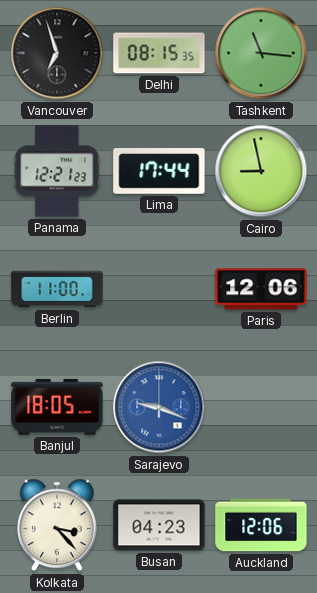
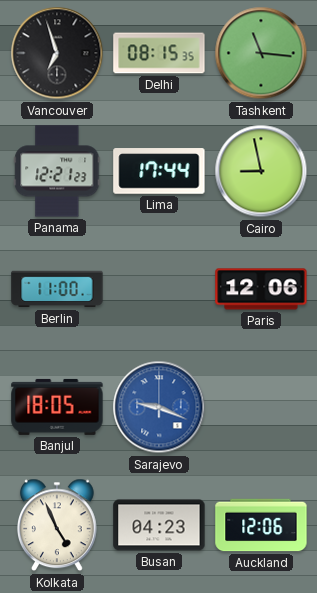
Kolkata: 3:23 -> 4:56
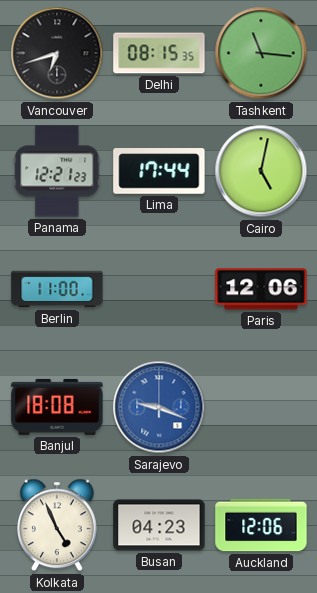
Vancouver: 6:57 -> 6:42
Cairo: 8:58 -> 5:02
Banjul: 18:05 -> 18:08
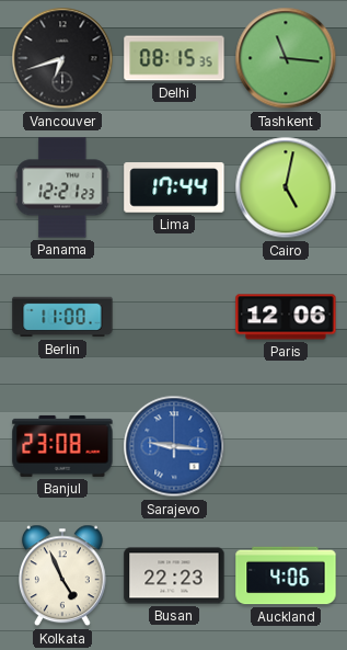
Banjul: 18:08 -> 23:08
Sarajevo: 9:19 -> 9:16
Busan: 04:23 -> 22:23
Auckland: 12:06 -> 4:06
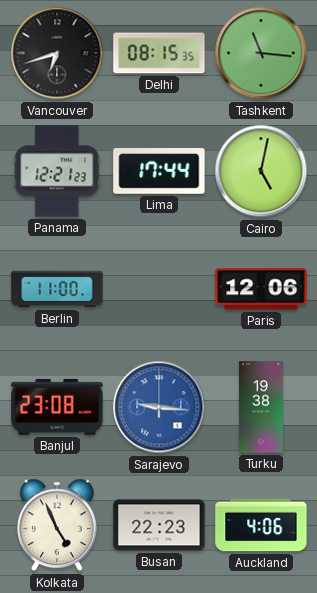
Turku: none -> 19:38
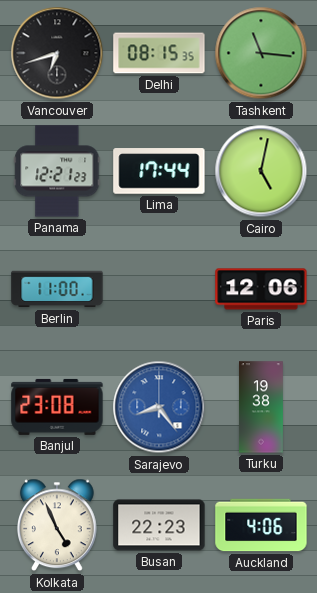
Sarajevo: 9:16 -> 8:24
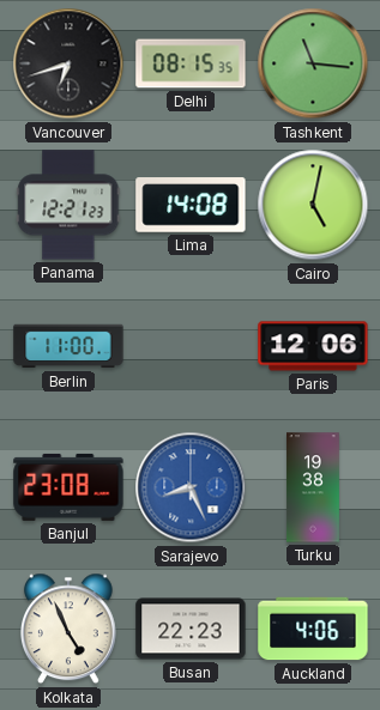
Lima: 17:44 -> 14:08
Sarajevo: 8:24 -> 8:26
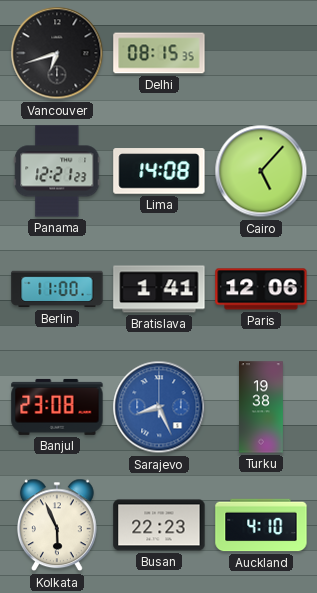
Tashkent: 11:16 -> none
Cairo: 5:02 -> 5:07
Bratislava: none -> 1:41
Kolkata: 4:56 -> 5:56
Auckland: 4:06 -> 4:10
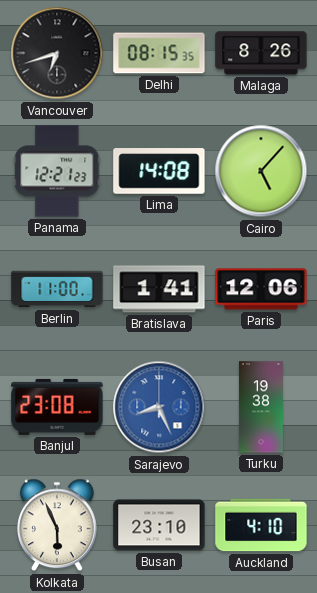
Malaga: none -> 8:26
Busan: 22:23 -> 23:10
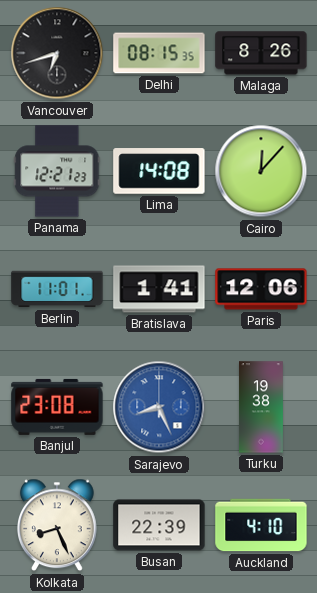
Cairo: 5:07 -> 12:07
Berlin: 11:00 -> 11:01
Kolkata: 5:56 -> 8:26
Busan: 23:10 -> 22:39
